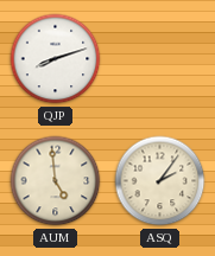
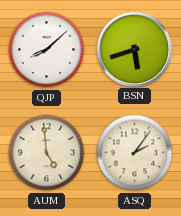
QJP: 8:12 -> 8:08
BSN: none -> 5:42
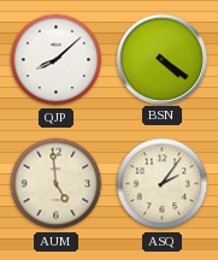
BSN: 5:42 -> 4:21
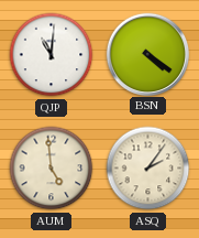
QJP: 8:08 -> 11:01
